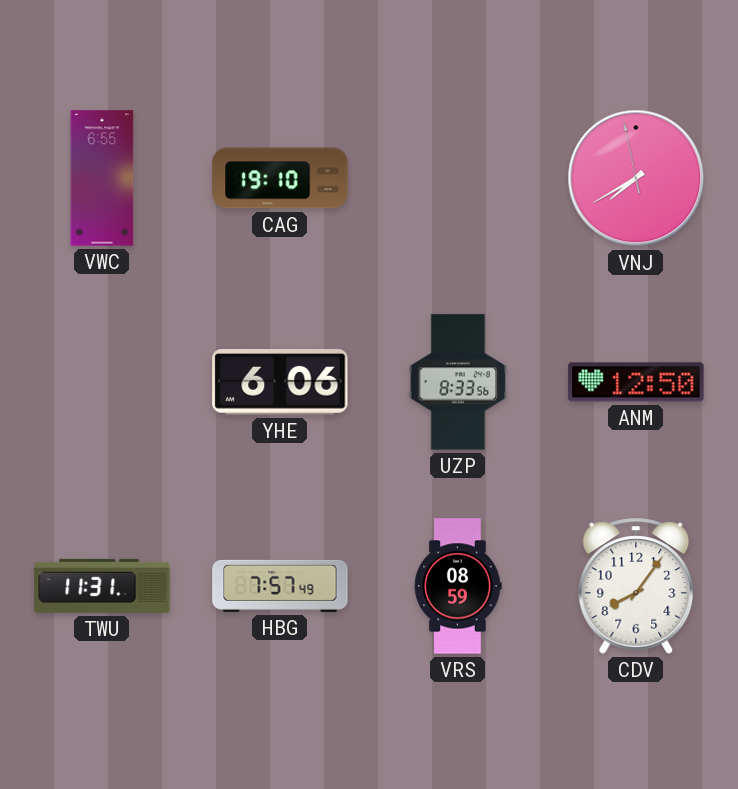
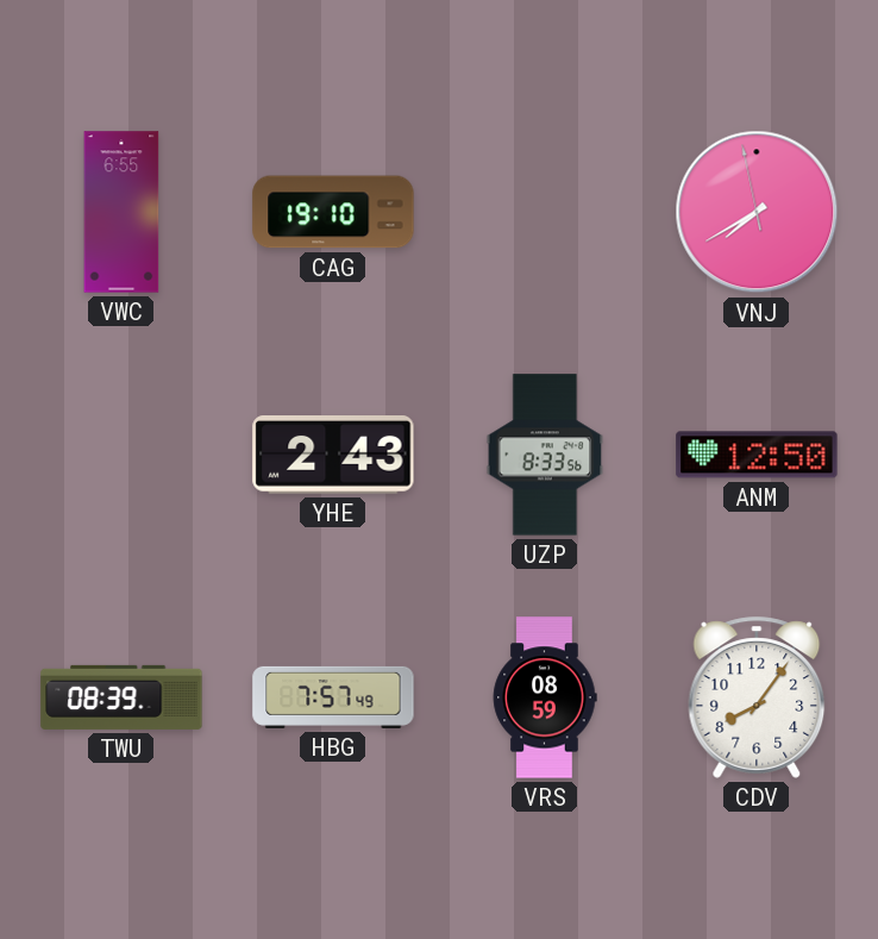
YHE: 6:06 -> 2:43
TWU: 11:31 -> 08:39
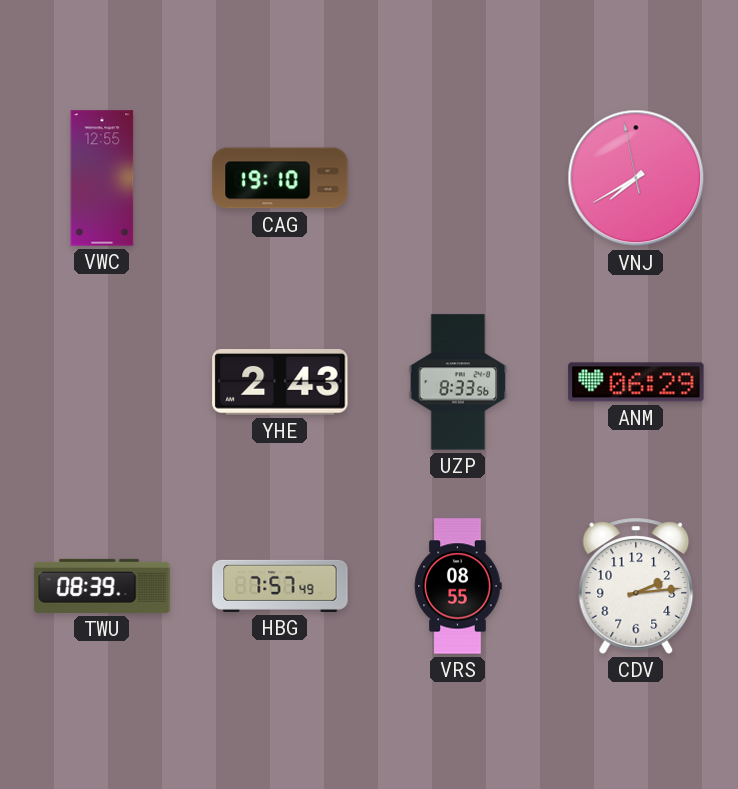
VWC: 6:55 -> 12:55
ANM: 12:50 -> 06:29
VRS: 08:59 -> 08:55
CDV: 8:06 -> 2:14
